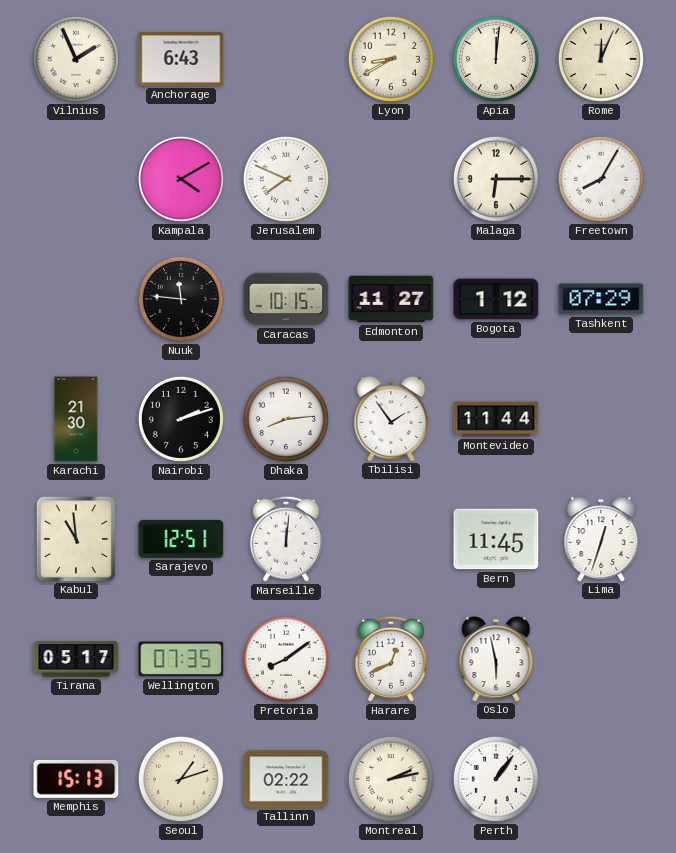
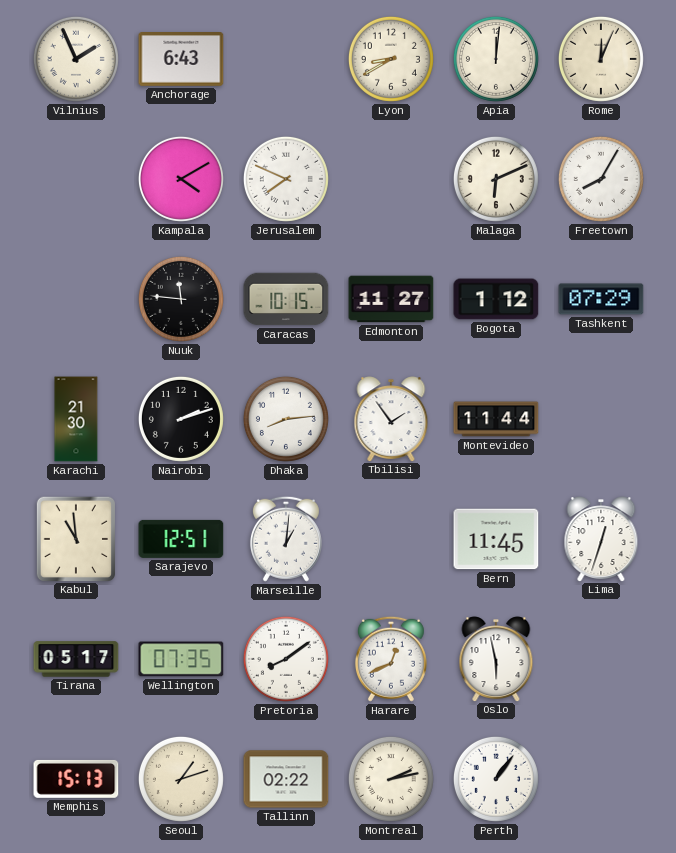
Malaga: 6:15 -> 6:11
Marseille: 12:01 -> 1:01
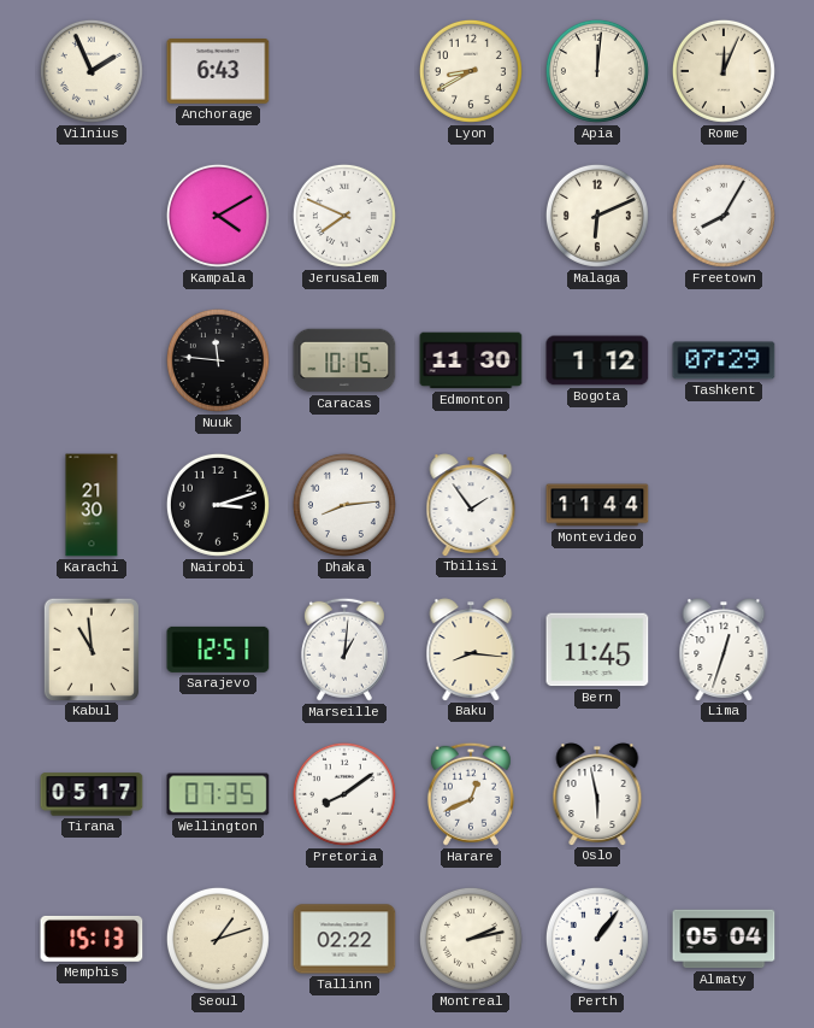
Edmonton: 11:27 -> 11:30
Nairobi: 2:12 -> 3:12
Baku: none -> 8:16
Almaty: none -> 05:04
